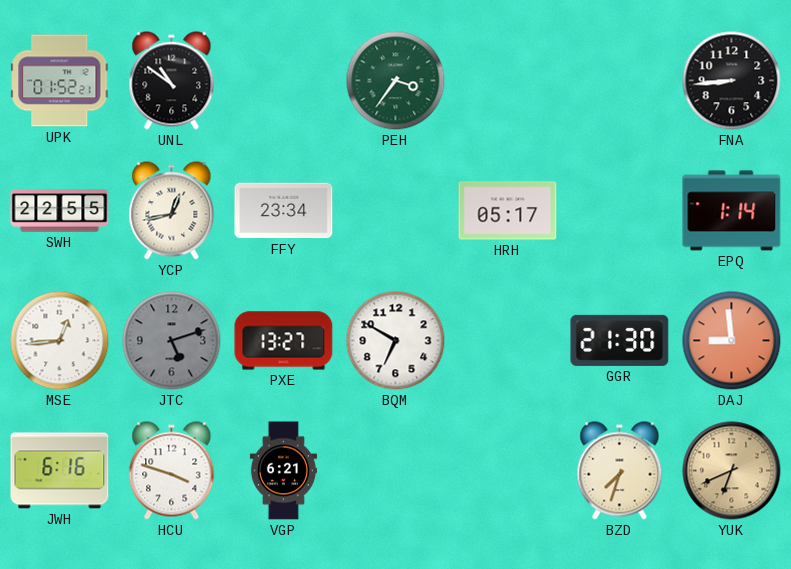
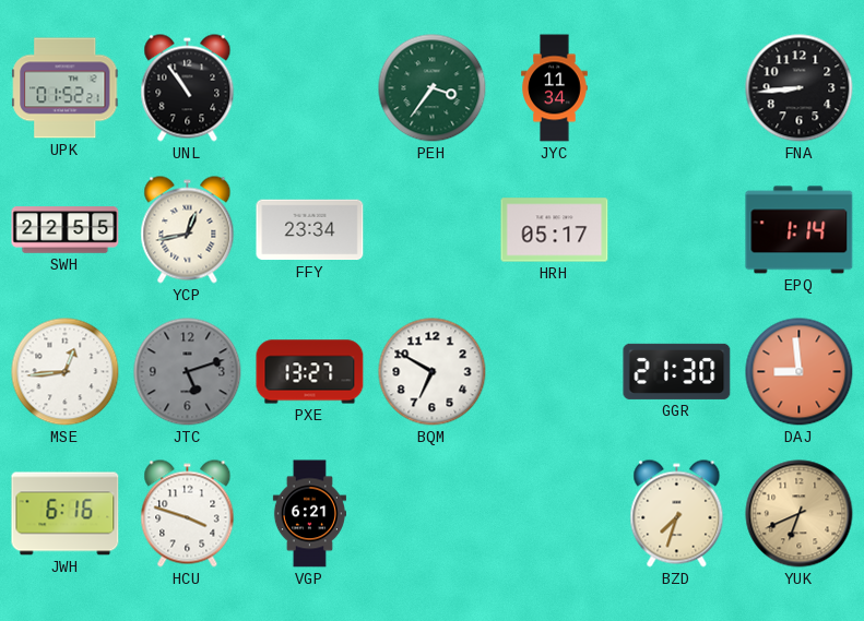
UNL: 10:51 -> 10:54
JYC: none -> 11:34
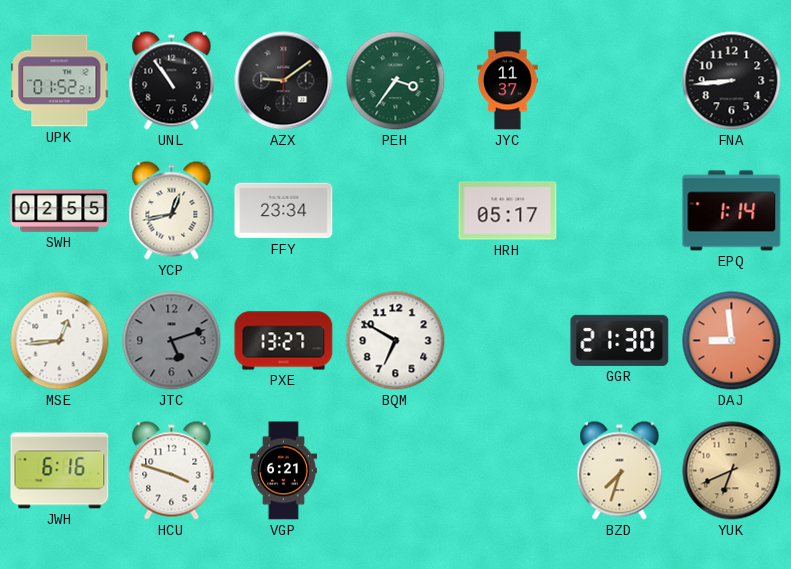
AZX: none -> 9:09
JYC: 11:34 -> 11:37
SWH: 22:55 -> 02:55
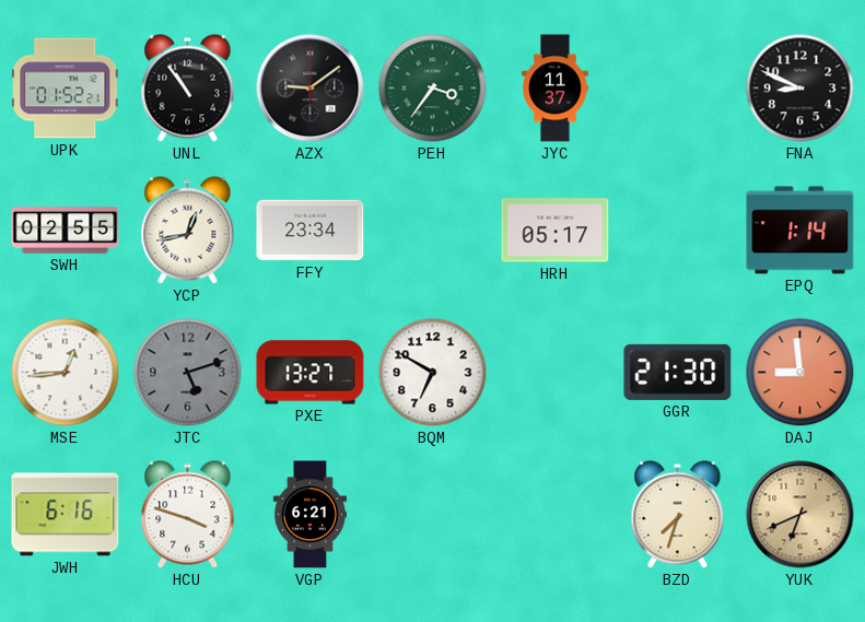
FNA: 8:44 -> 8:49
